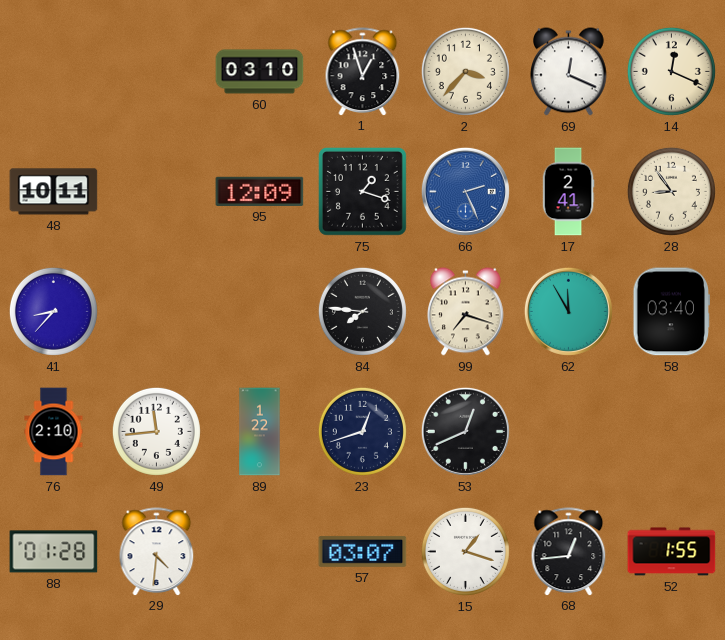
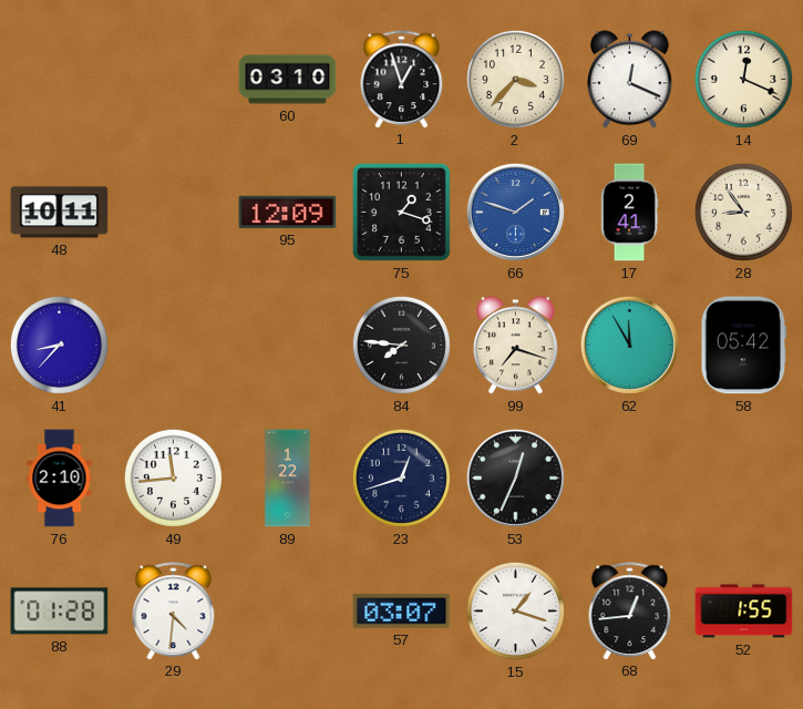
66: 2:26 -> 1:48
58: 03:40 -> 05:42
53: 12:41 -> 12:34
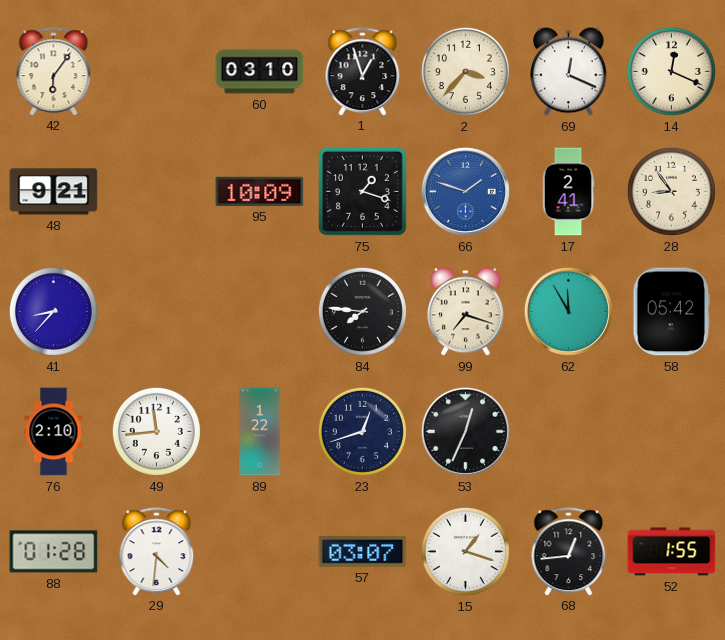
42: none -> 6:06
48: 10:11 -> 9:21
95: 12:09 -> 10:09
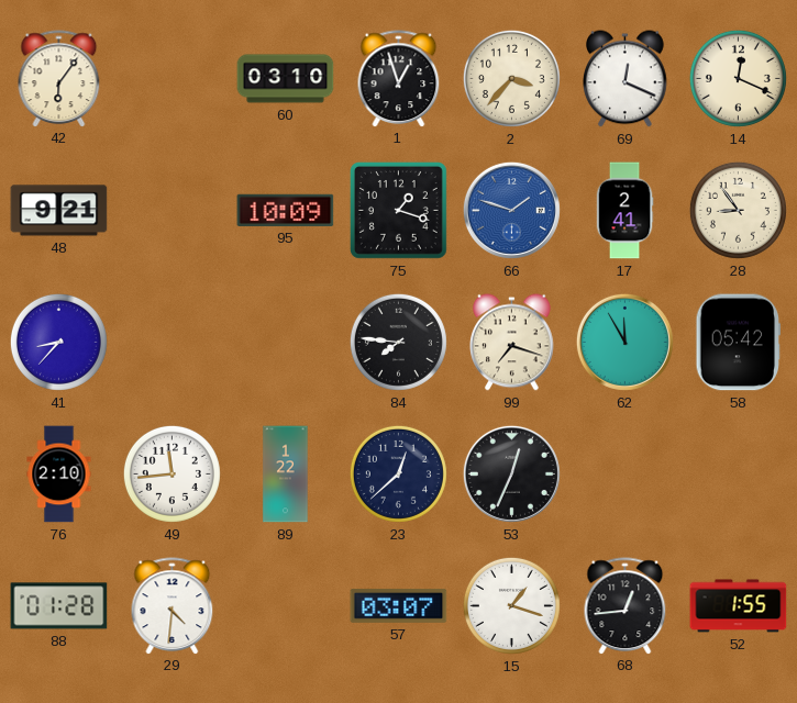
23: 12:42 -> 12:38
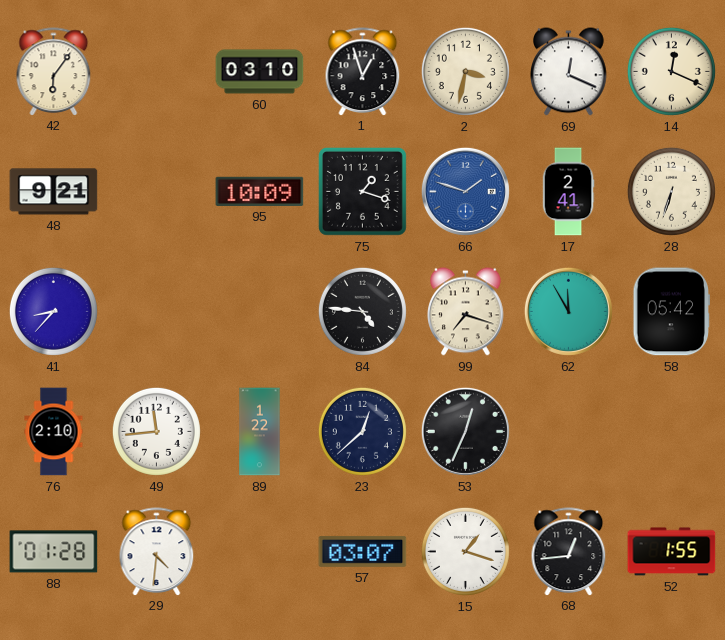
2: 3:37 -> 3:32
28: 8:54 -> 6:33
84: 7:46 -> 4:46
